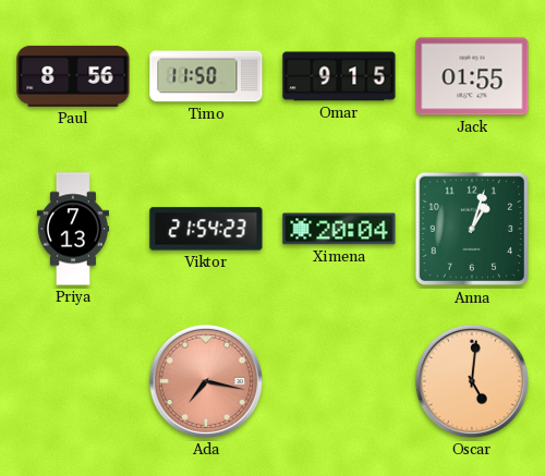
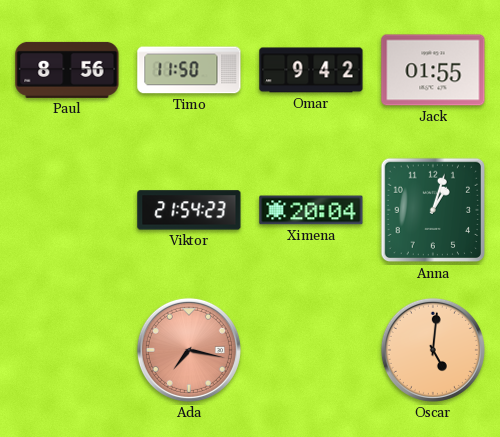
Omar: 9:15 -> 9:42
Priya: 7:13 -> none
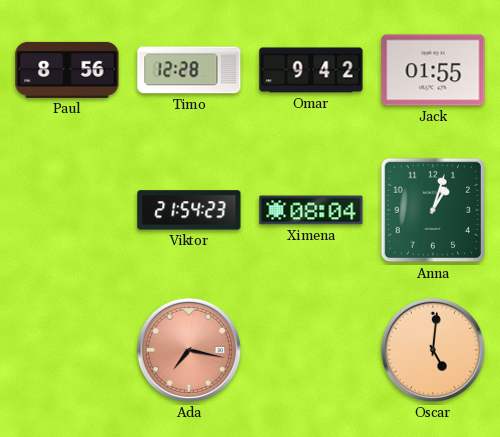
Timo: 11:50 -> 12:28
Ximena: 20:04 -> 08:04
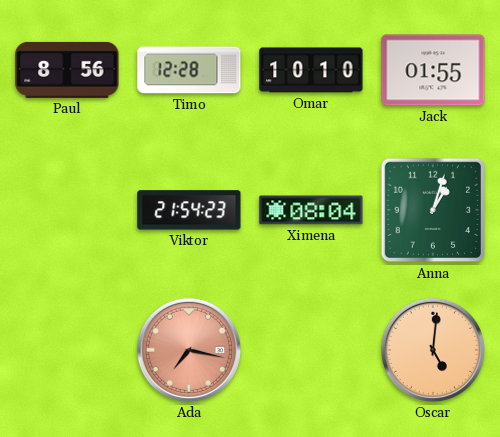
Omar: 9:42 -> 10:10
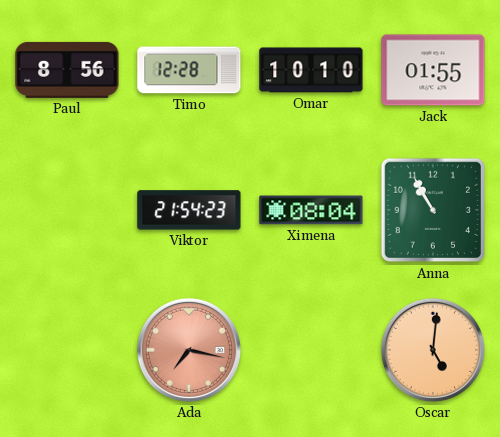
Anna: 1:03 -> 10:55
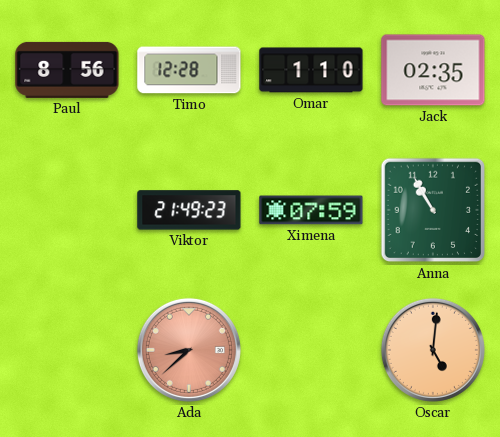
Omar: 10:10 -> 1:10
Jack: 01:55 -> 02:35
Viktor: 21:54 -> 21:49
Ximena: 08:04 -> 07:59
Ada: 7:17 -> 8:38
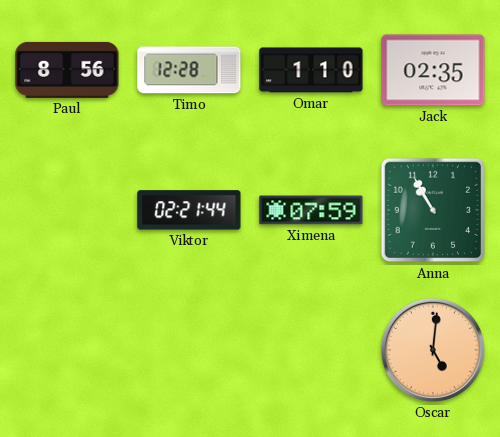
Viktor: 21:49 -> 02:21
Ada: 8:38 -> none
